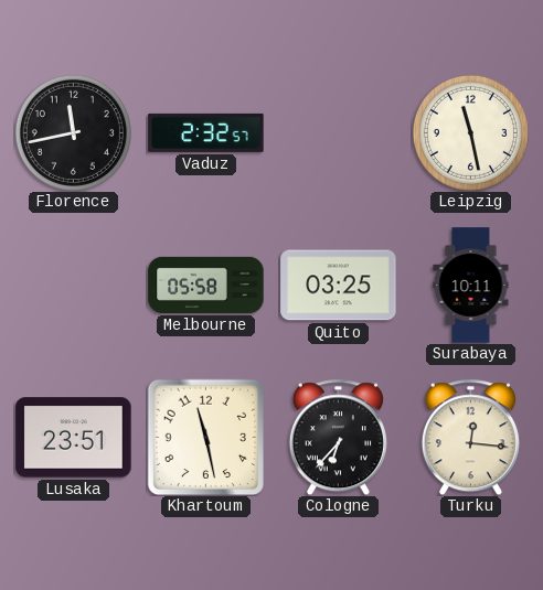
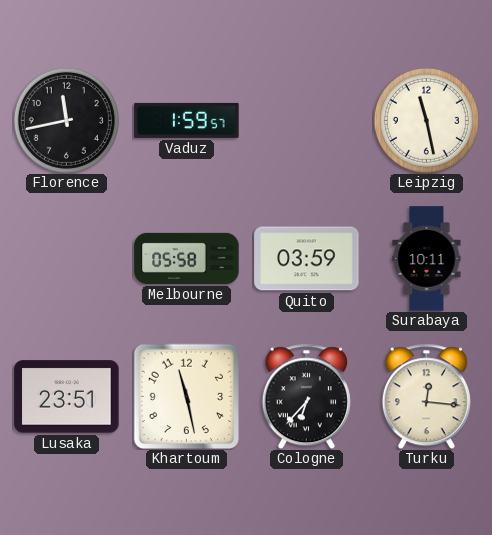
Vaduz: 2:32 -> 1:59
Quito: 03:25 -> 03:59
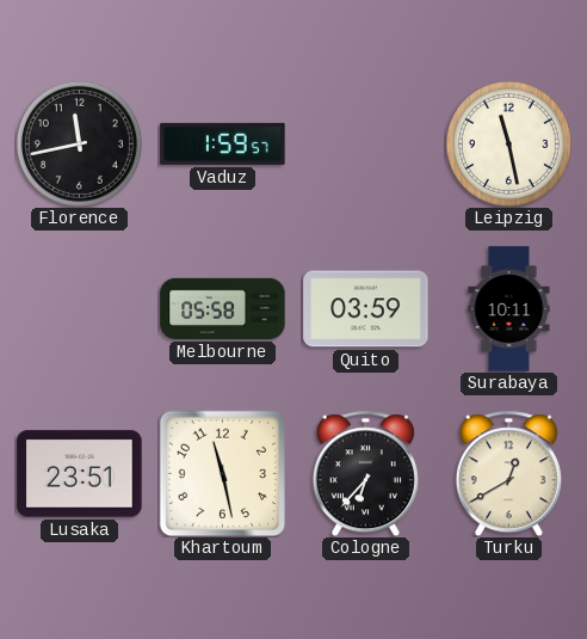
Turku: 12:16 -> 12:40
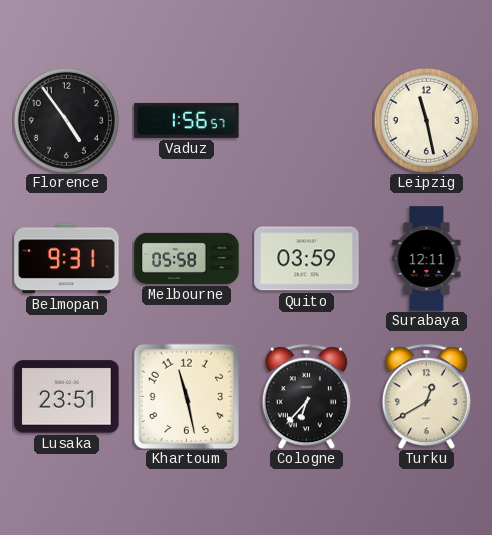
Florence: 11:43 -> 4:54
Vaduz: 1:59 -> 1:56
Belmopan: none -> 9:31
Surabaya: 10:11 -> 12:11
